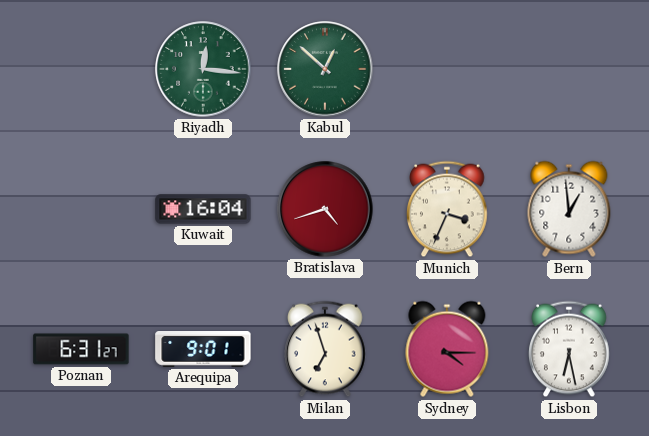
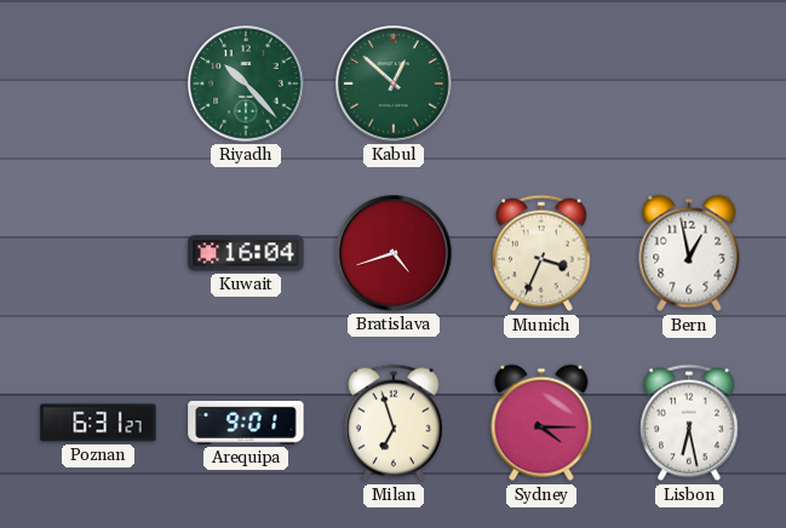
Riyadh: 12:16 -> 10:23
Bern: 12:59 -> 12:58
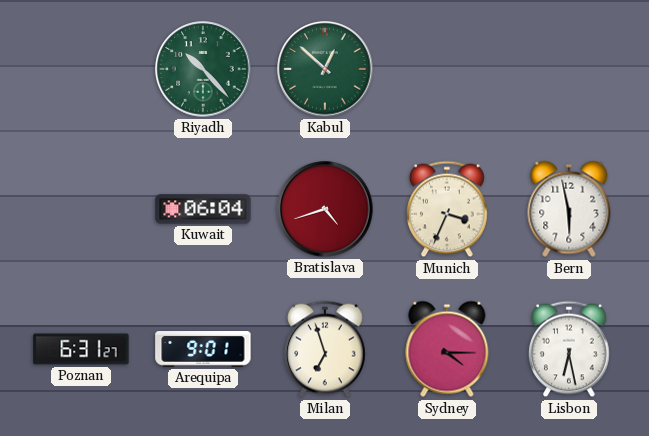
Kuwait: 16:04 -> 06:04
Bern: 12:58 -> 5:58
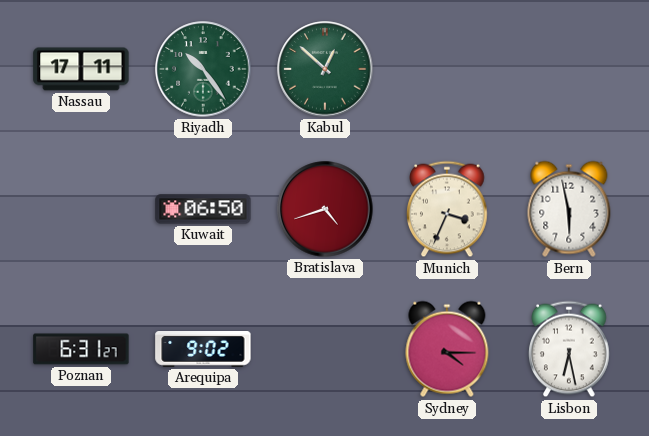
Nassau: none -> 17:11
Riyadh: 10:23 -> 10:24
Kuwait: 06:04 -> 06:50
Arequipa: 9:01 -> 9:02
Milan: 6:57 -> none
